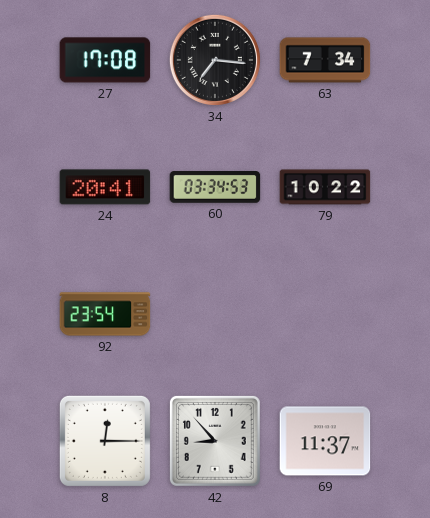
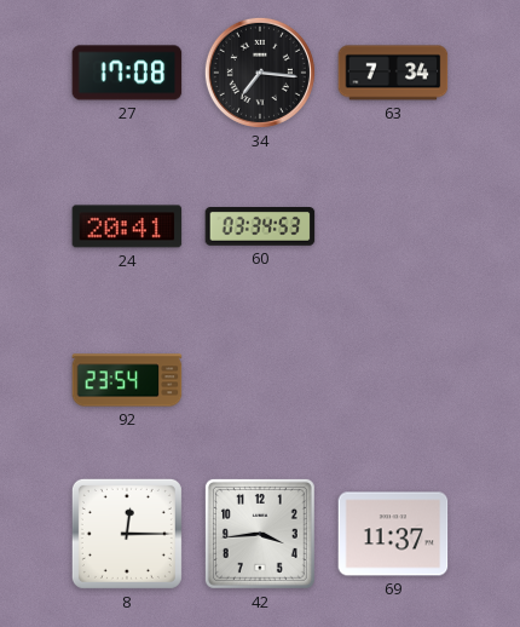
79: 10:22 -> none
42: 8:53 -> 3:44
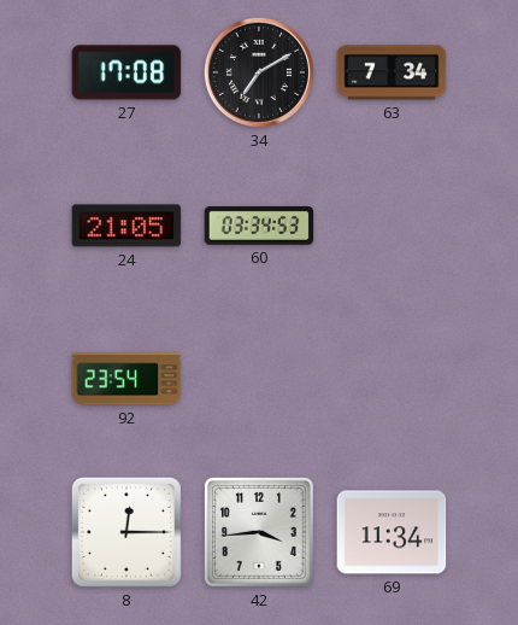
34: 7:16 -> 7:10
24: 20:41 -> 21:05
69: 11:37 -> 11:34
